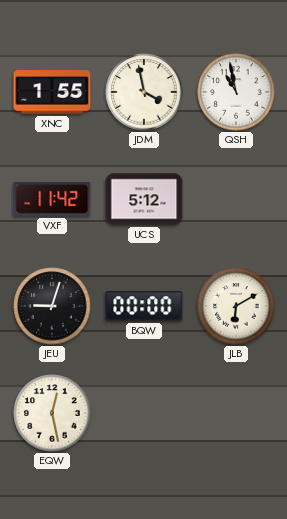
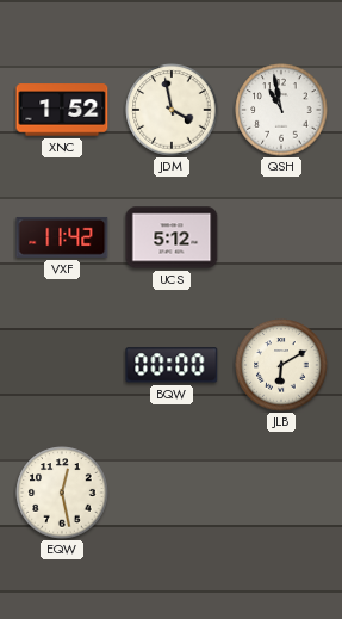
XNC: 1:55 -> 1:52
JEU: 9:03 -> none
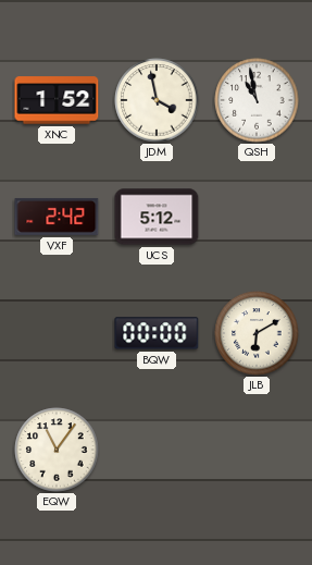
VXF: 11:42 -> 2:42
EQW: 12:28 -> 11:06
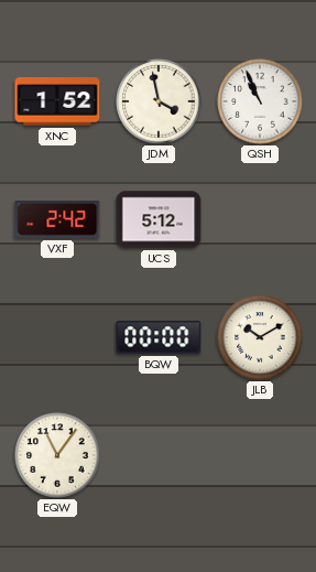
QSH: 10:58 -> 10:56
JLB: 6:10 -> 10:10
